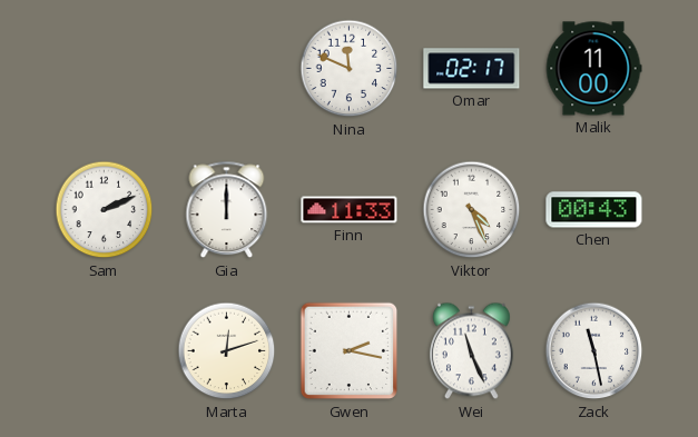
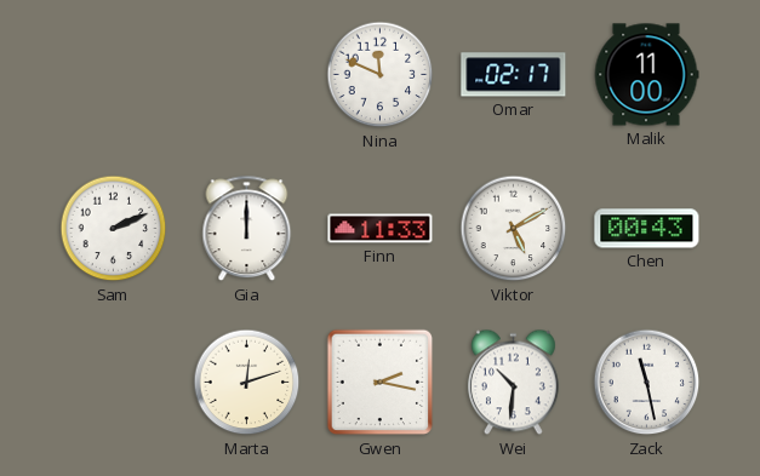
Viktor: 4:26 -> 5:10
Wei: 11:26 -> 10:31
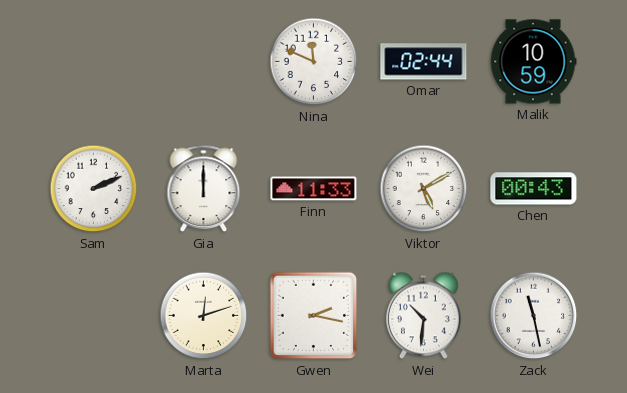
Omar: 02:17 -> 02:44
Malik: 11:00 -> 10:59
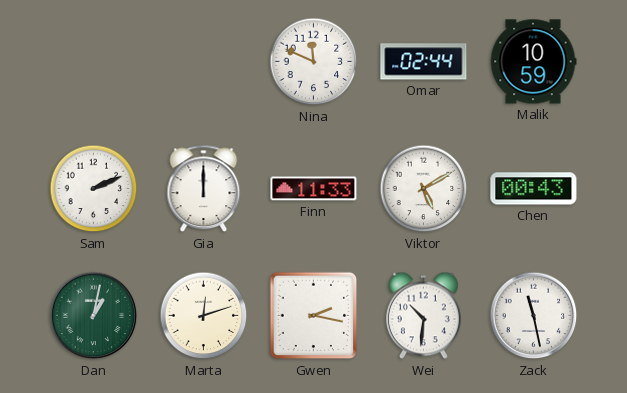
Dan: none -> 1:02
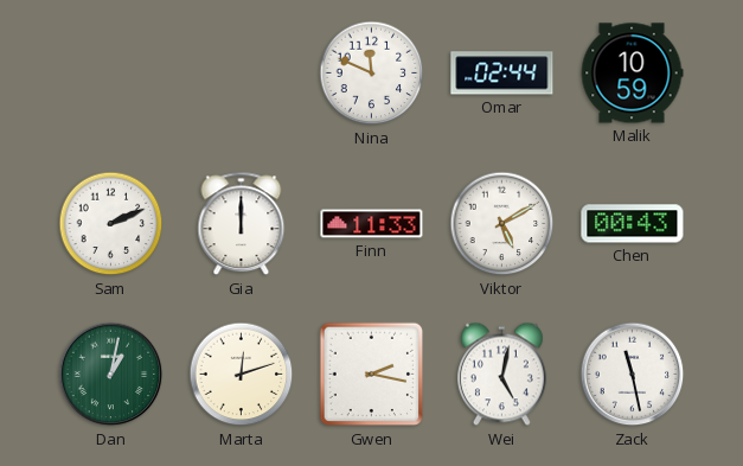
Wei: 10:31 -> 5:02
